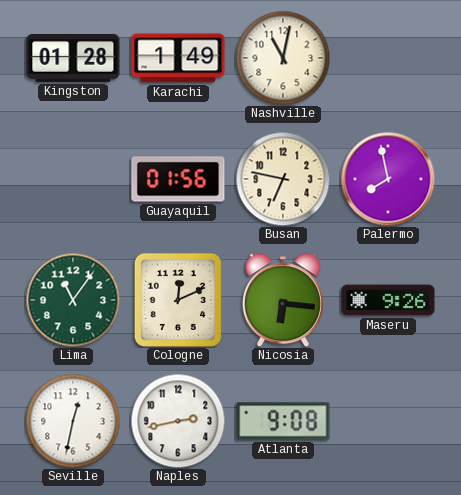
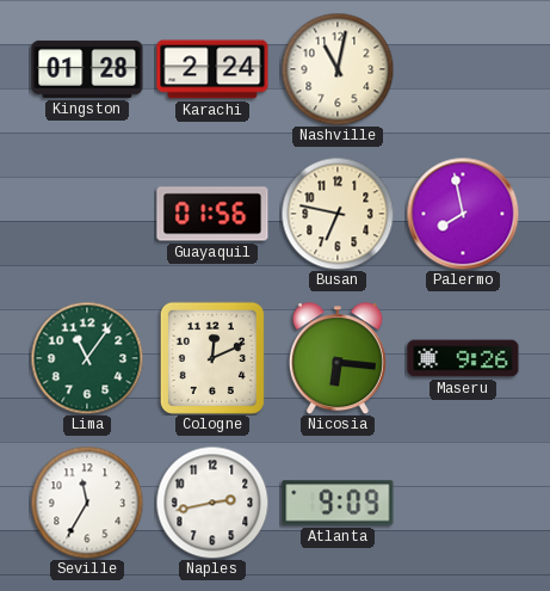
Karachi: 1:49 -> 2:24
Seville: 12:32 -> 11:35
Atlanta: 9:08 -> 9:09
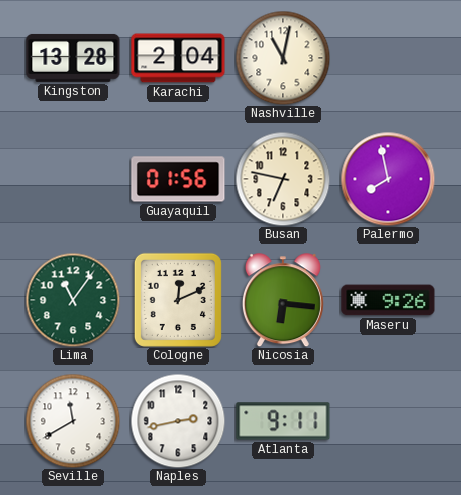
Kingston: 01:28 -> 13:28
Karachi: 2:24 -> 2:04
Seville: 11:35 -> 11:40
Atlanta: 9:09 -> 9:11
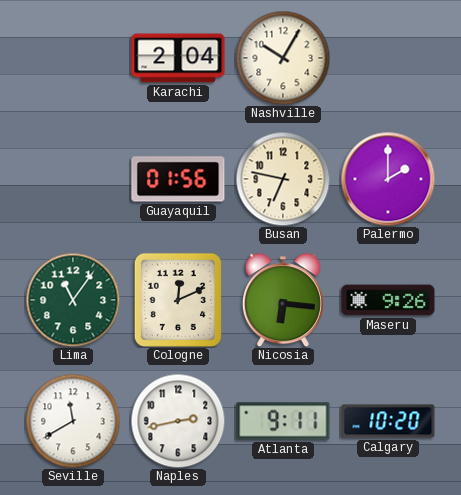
Kingston: 13:28 -> none
Nashville: 11:02 -> 10:05
Palermo: 7:58 -> 2:00
Calgary: none -> 10:20
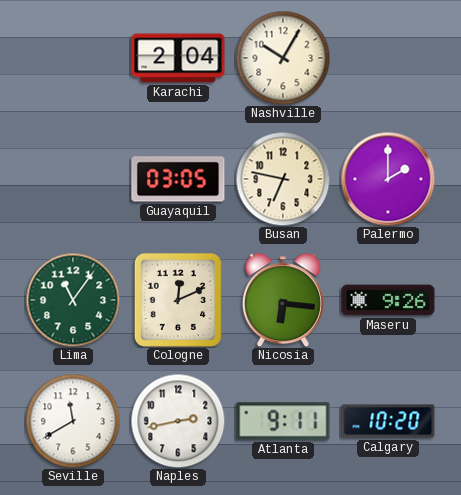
Guayaquil: 01:56 -> 03:05
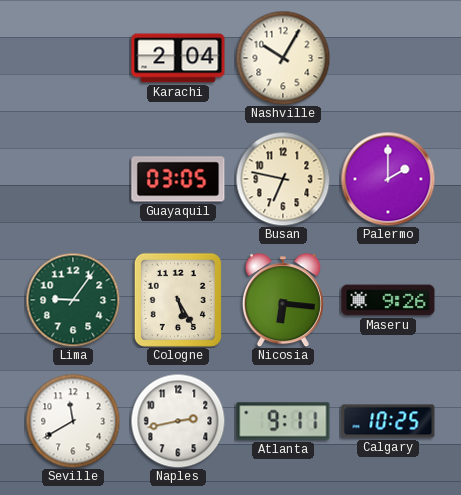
Lima: 11:06 -> 9:06
Cologne: 12:11 -> 5:25
Calgary: 10:20 -> 10:25
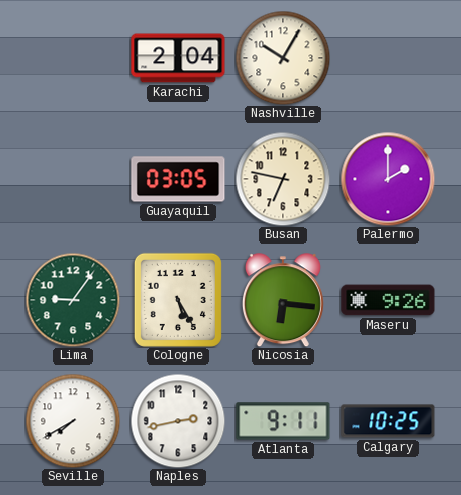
Seville: 11:40 -> 7:40
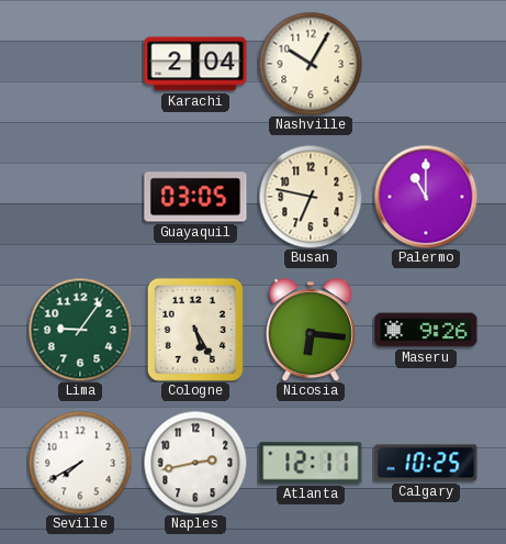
Palermo: 2:00 -> 11:00
Atlanta: 9:11 -> 12:11
